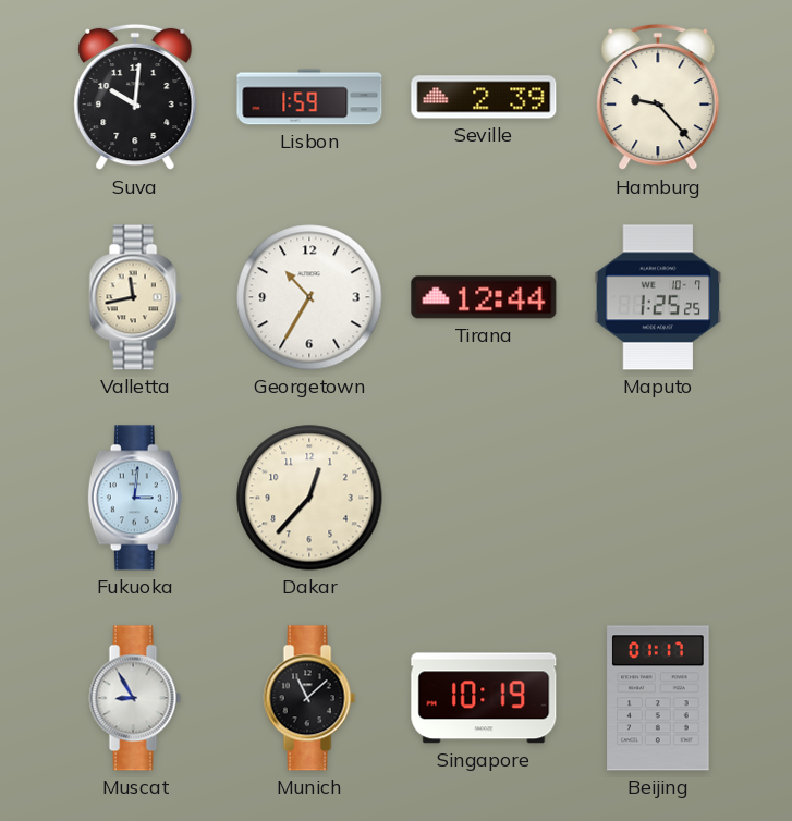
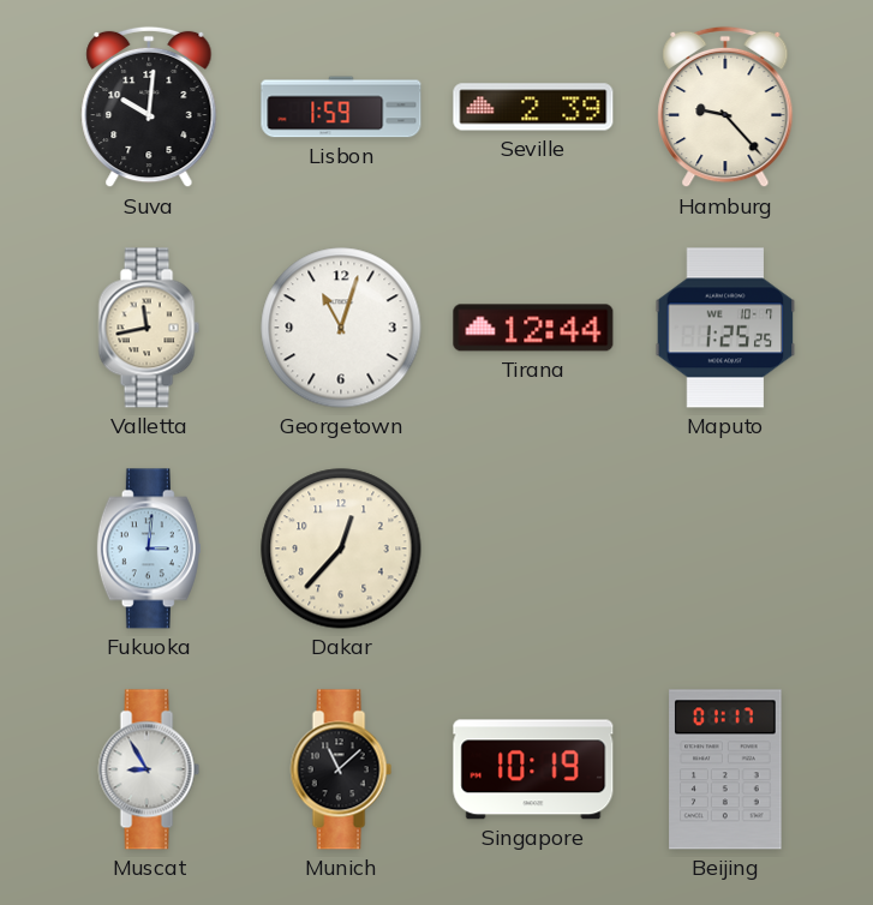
Georgetown: 10:35 -> 11:03
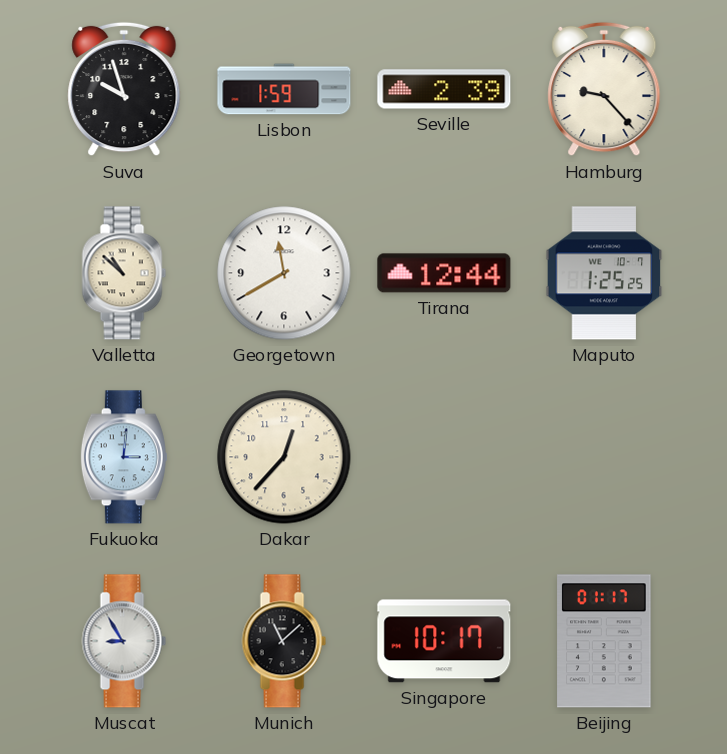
Suva: 10:01 -> 9:57
Valletta: 11:43 -> 10:52
Georgetown: 11:03 -> 11:40
Singapore: 10:19 -> 10:17
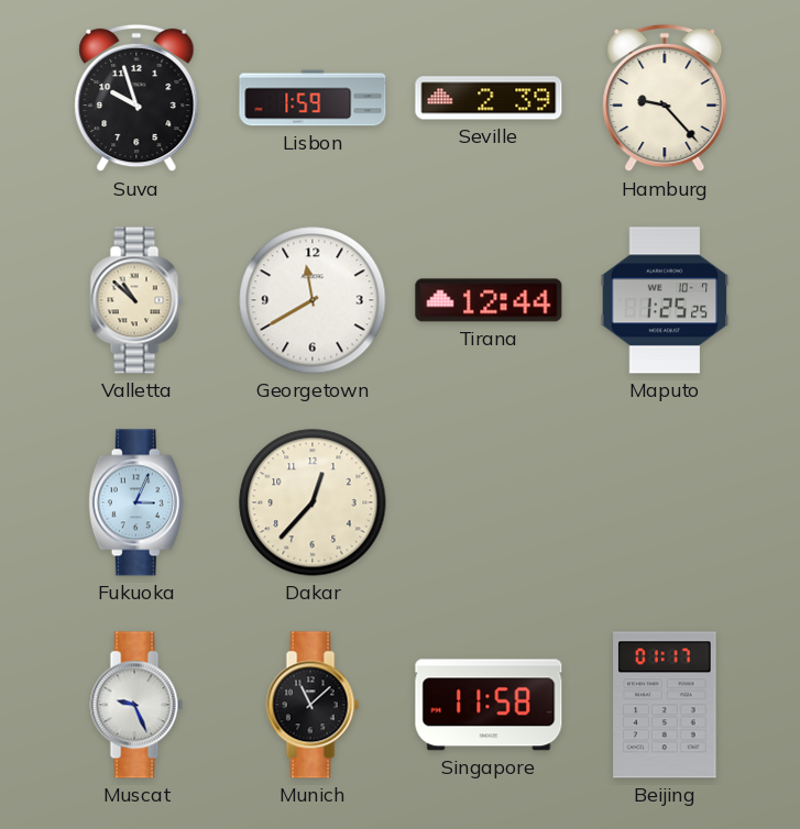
Fukuoka: 3:01 -> 3:04
Muscat: 8:55 -> 9:26
Singapore: 10:17 -> 11:58
